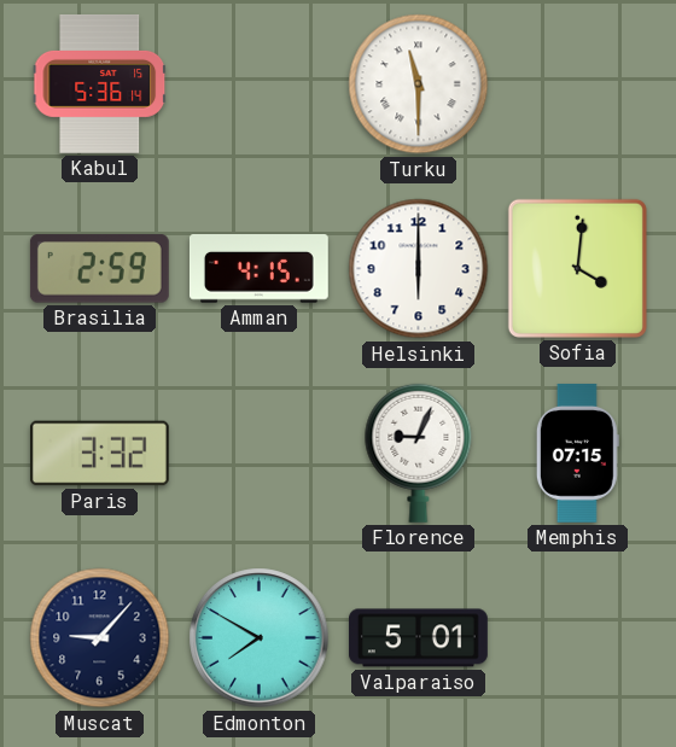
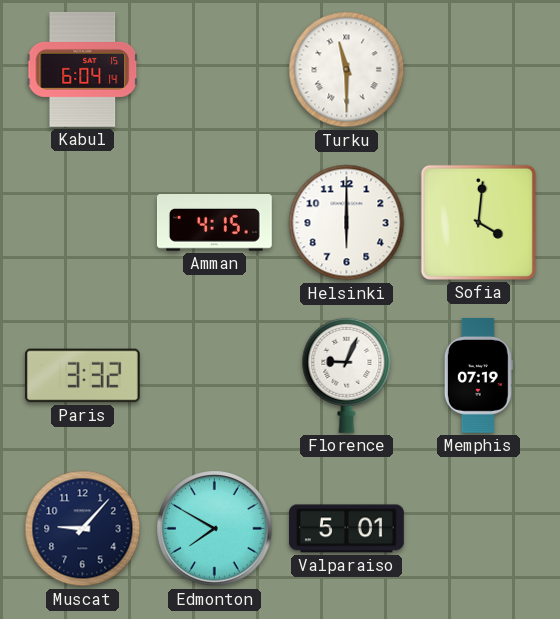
Kabul: 5:36 -> 6:04
Brasilia: 2:59 -> none
Memphis: 07:15 -> 07:19
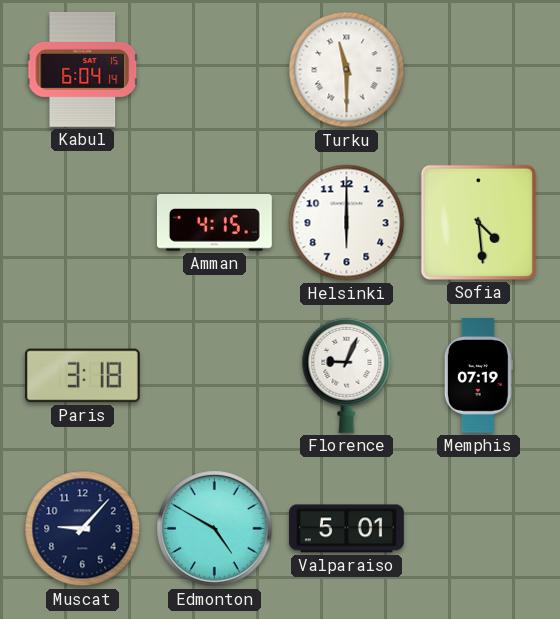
Sofia: 4:01 -> 4:29
Paris: 3:32 -> 3:18
Edmonton: 7:50 -> 4:50
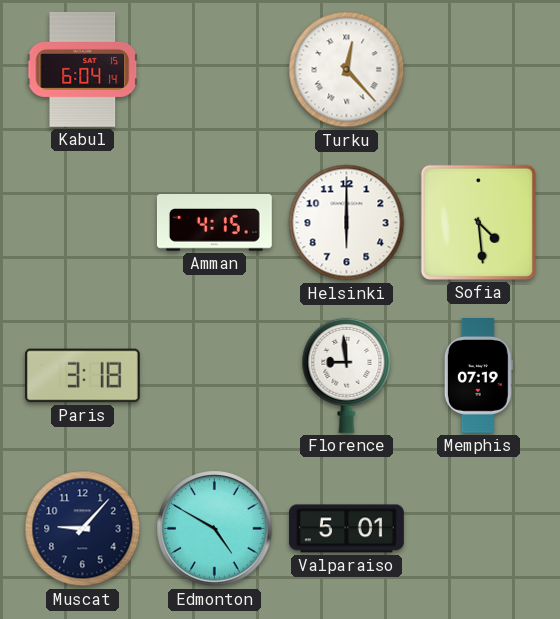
Turku: 11:30 -> 12:23
Florence: 9:04 -> 8:59
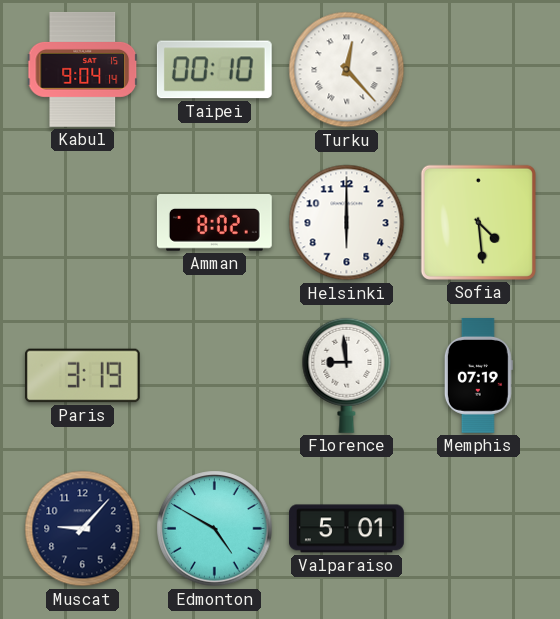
Kabul: 6:04 -> 9:04
Taipei: none -> 00:10
Amman: 4:15 -> 8:02
Paris: 3:18 -> 3:19
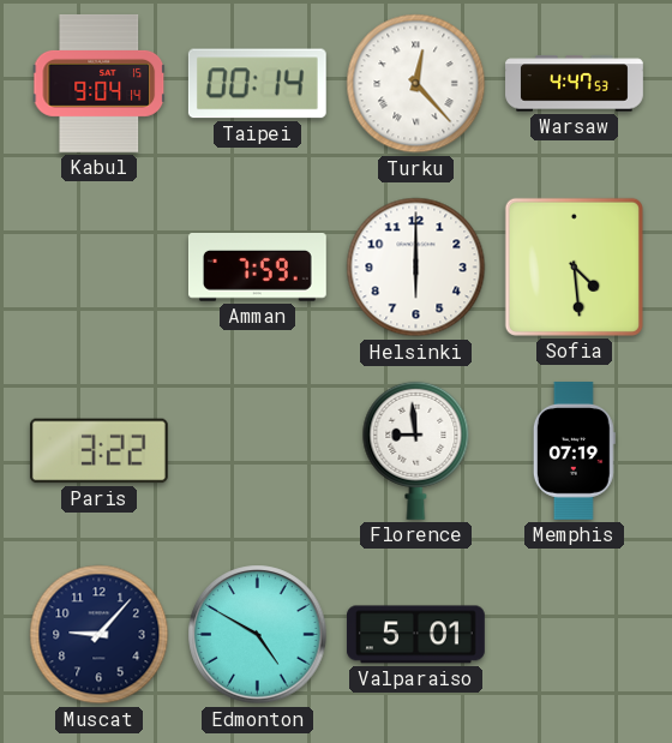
Taipei: 00:10 -> 00:14
Warsaw: none -> 4:47
Amman: 8:02 -> 7:59
Paris: 3:19 -> 3:22
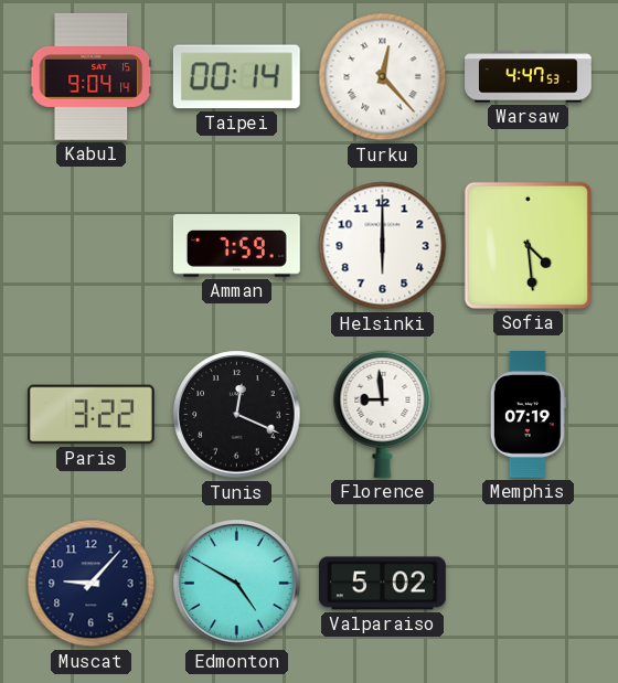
Tunis: none -> 12:19
Valparaiso: 5:01 -> 5:02
